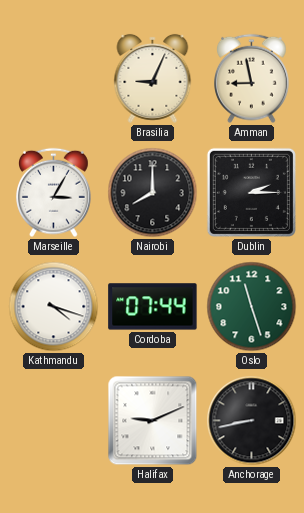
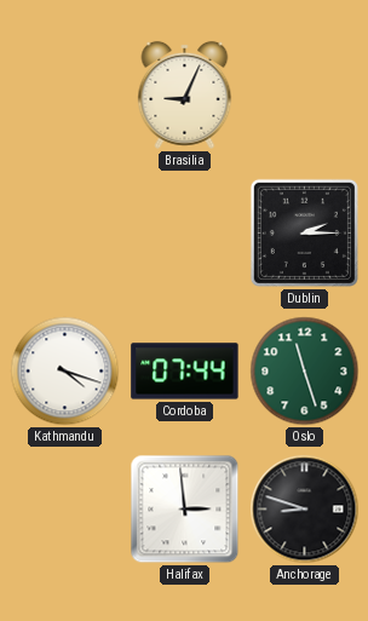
Amman: 8:58 -> none
Marseille: 3:05 -> none
Nairobi: 8:00 -> none
Halifax: 9:11 -> 2:59
Anchorage: 8:43 -> 8:48
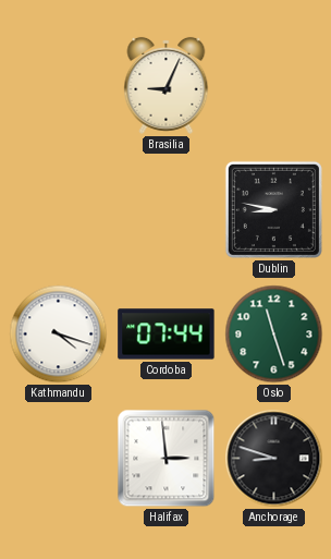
Dublin: 2:15 -> 8:47
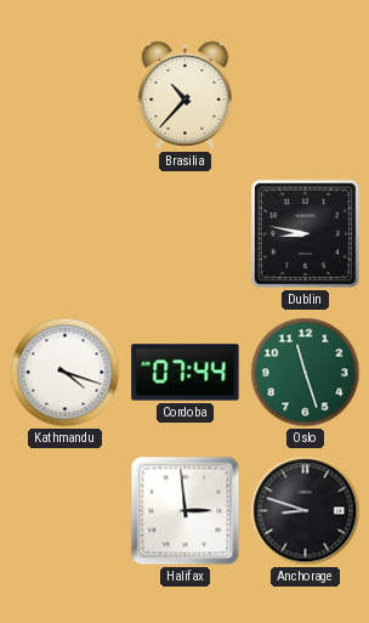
Brasilia: 9:04 -> 10:37
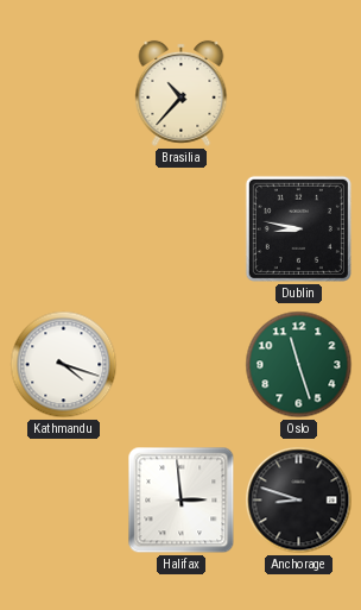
Cordoba: 07:44 -> none
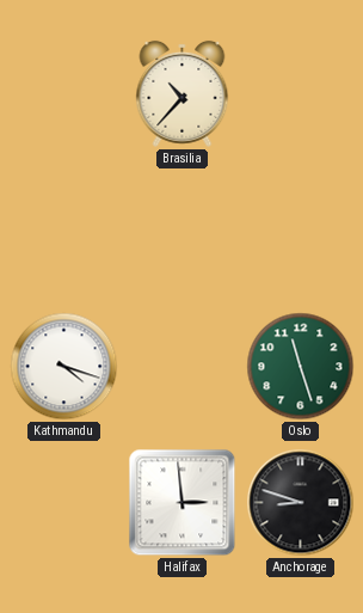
Dublin: 8:47 -> none
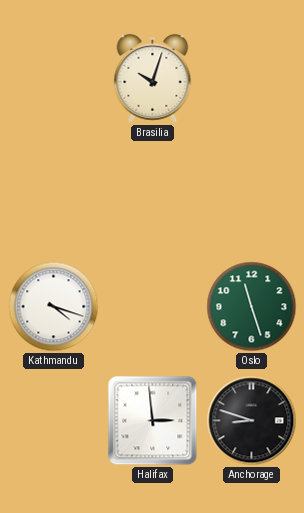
Brasilia: 10:37 -> 10:03
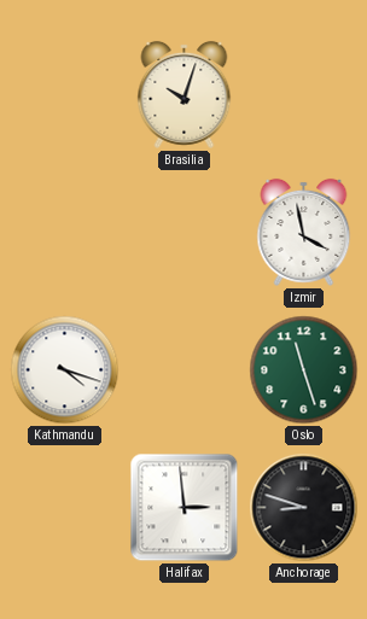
Izmir: none -> 3:58
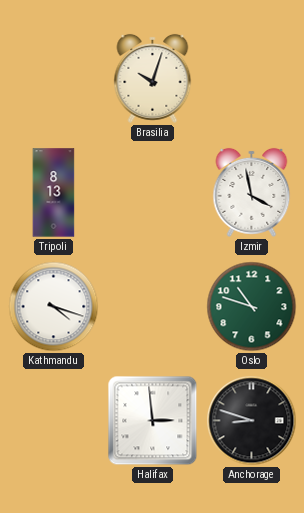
Tripoli: none -> 8:13
Oslo: 11:27 -> 10:48
